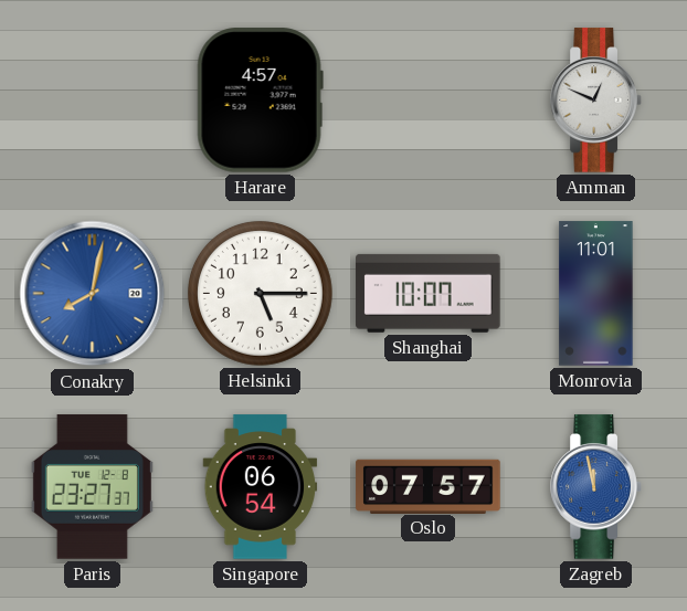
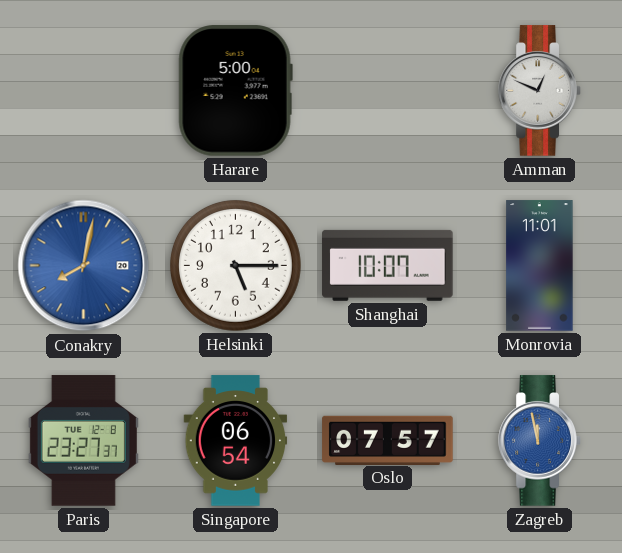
Harare: 4:57 -> 5:00
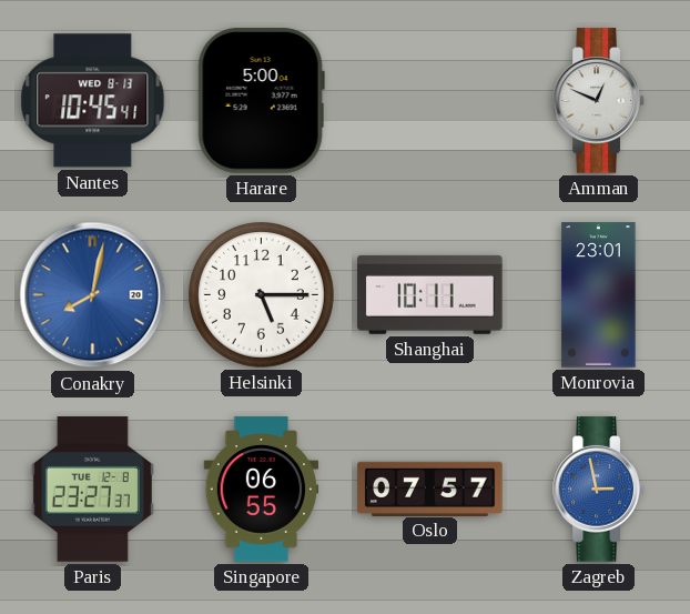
Nantes: none -> 10:45
Shanghai: 10:07 -> 10:11
Monrovia: 11:01 -> 23:01
Singapore: 06:54 -> 06:55
Zagreb: 11:58 -> 2:58
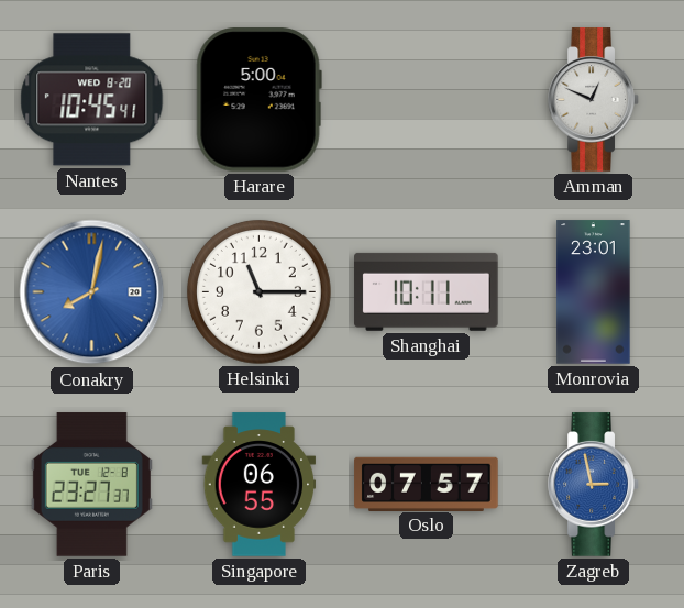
Nantes date: WED 8-13 -> WED 8-20
Helsinki: 5:15 -> 11:15
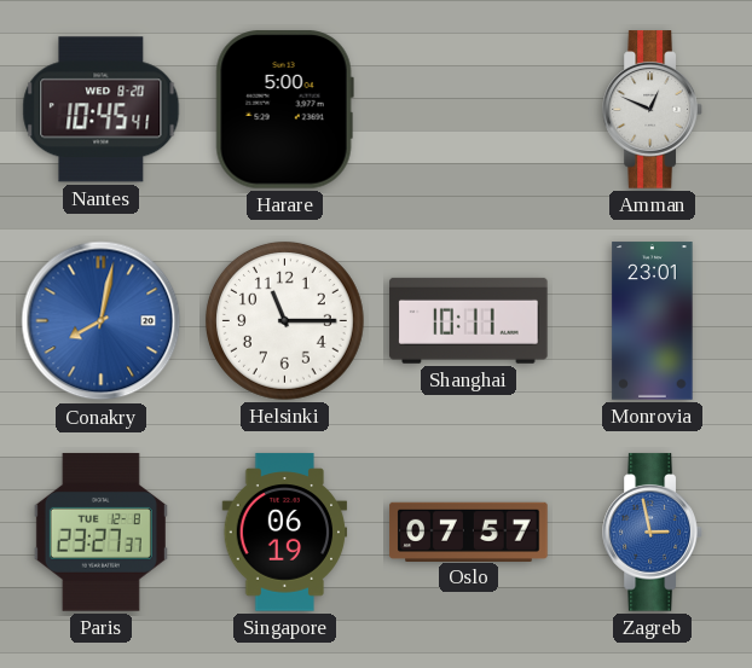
Singapore: 06:55 -> 06:19
